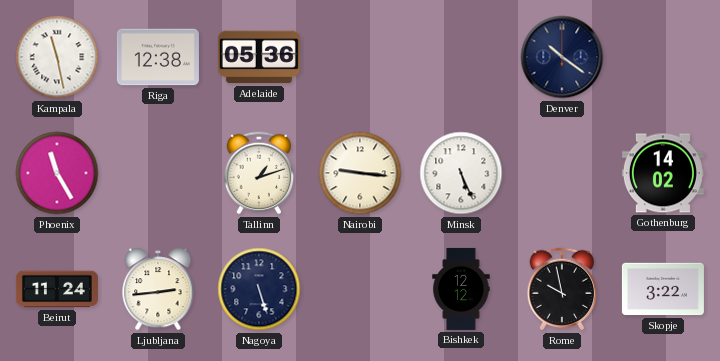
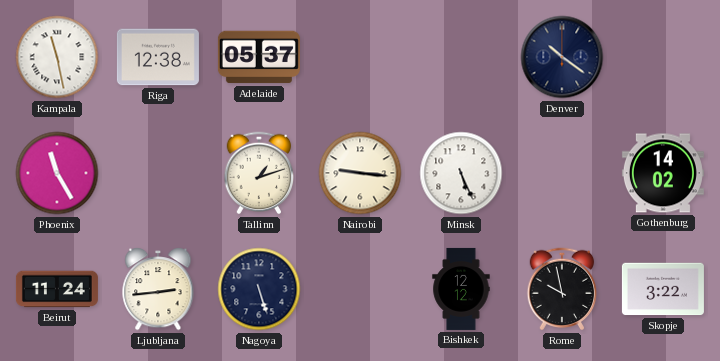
Adelaide: 05:36 -> 05:37
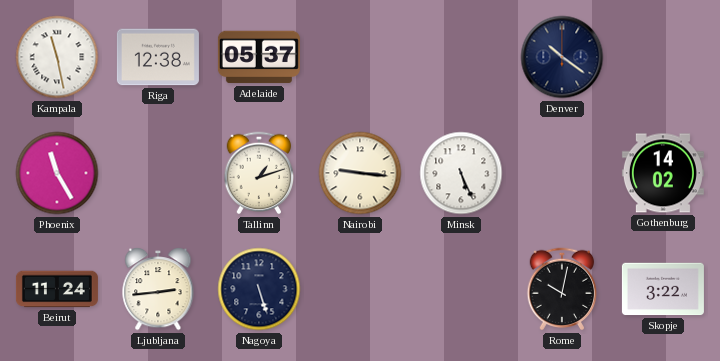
Bishkek: 12:12 -> none
Rome: 9:58 -> 10:02
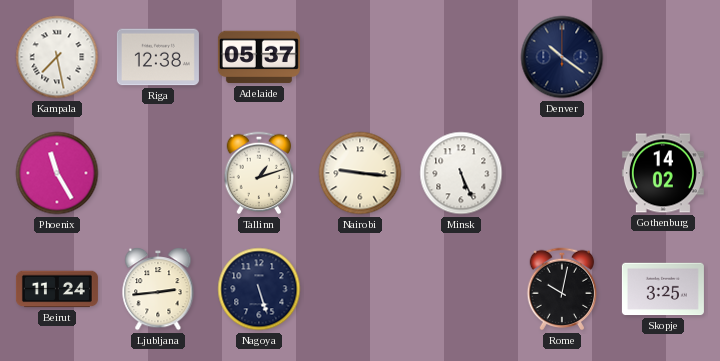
Kampala: 11:28 -> 7:28
Skopje: 3:22 -> 3:25
